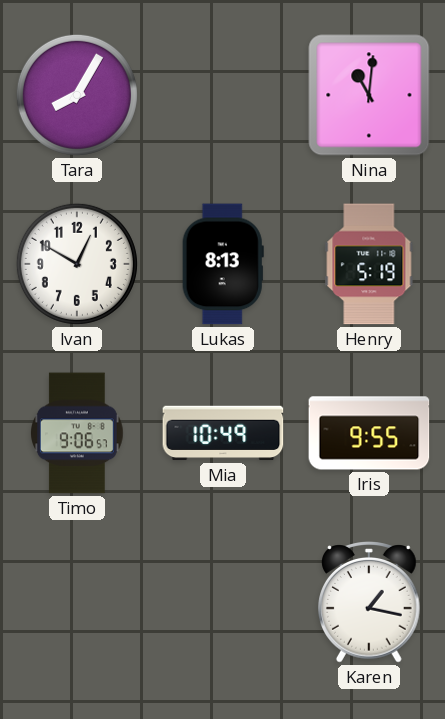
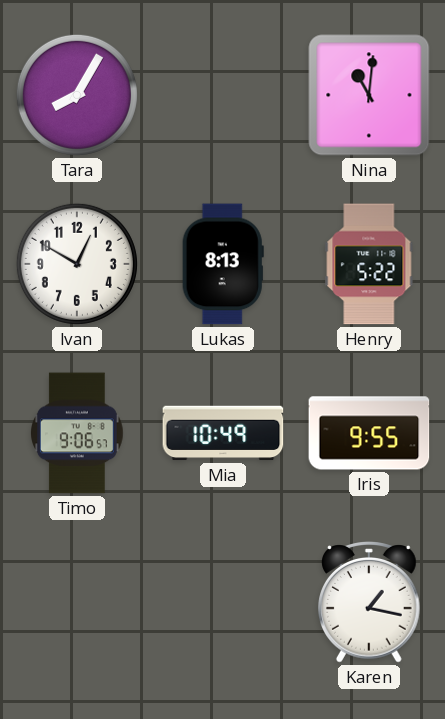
Henry: 5:19 -> 5:22
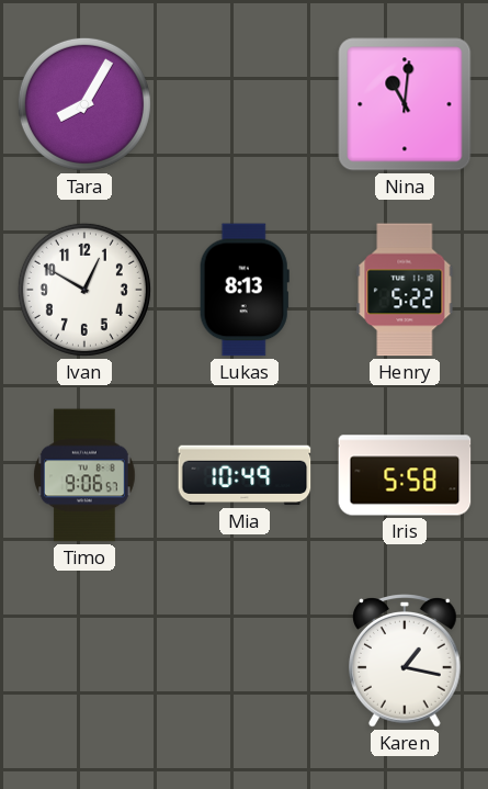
Iris: 9:55 -> 5:58
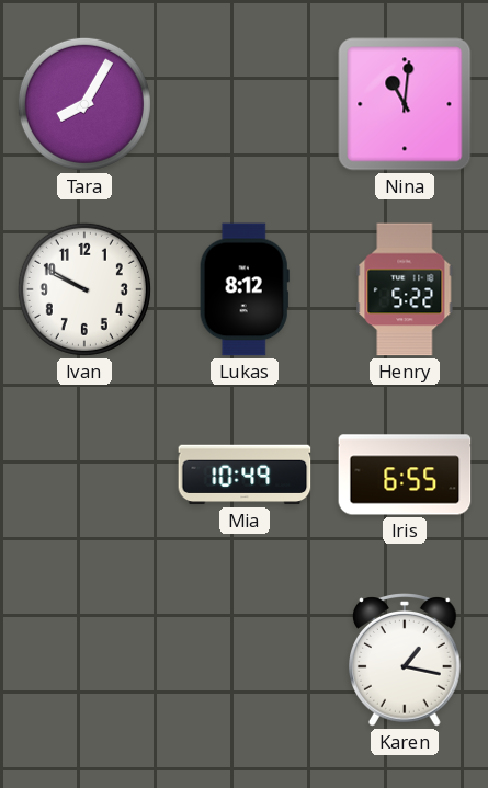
Ivan: 12:50 -> 9:50
Lukas: 8:13 -> 8:12
Timo: 9:06 -> none
Iris: 5:58 -> 6:55
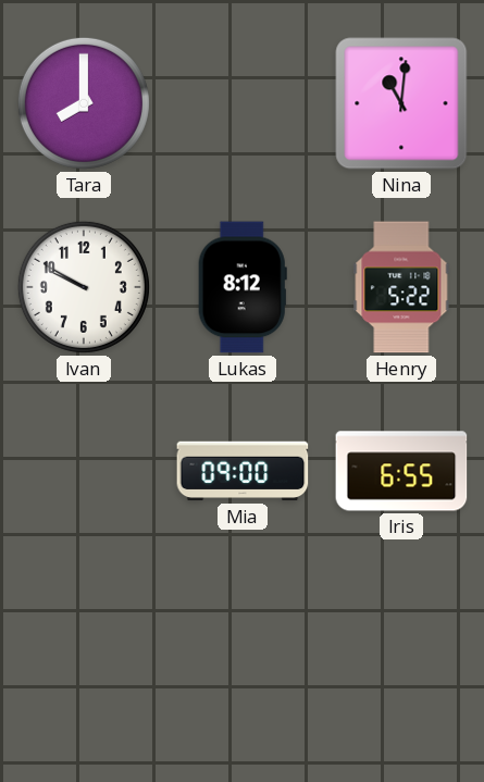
Tara: 8:05 -> 8:00
Mia: 10:49 -> 09:00
Karen: 1:17 -> none
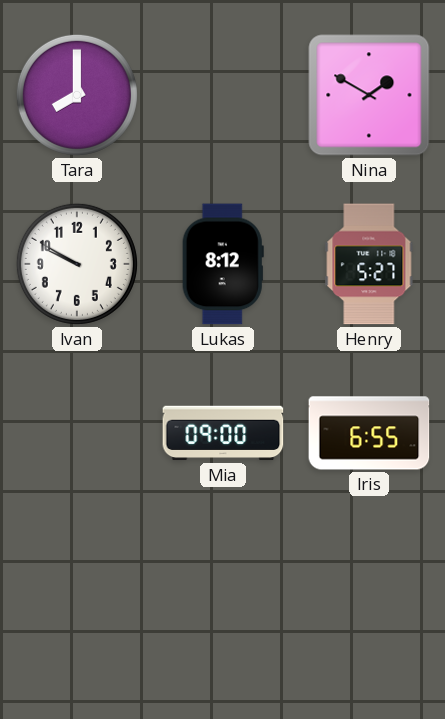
Nina: 11:01 -> 1:50
Henry: 5:22 -> 5:27
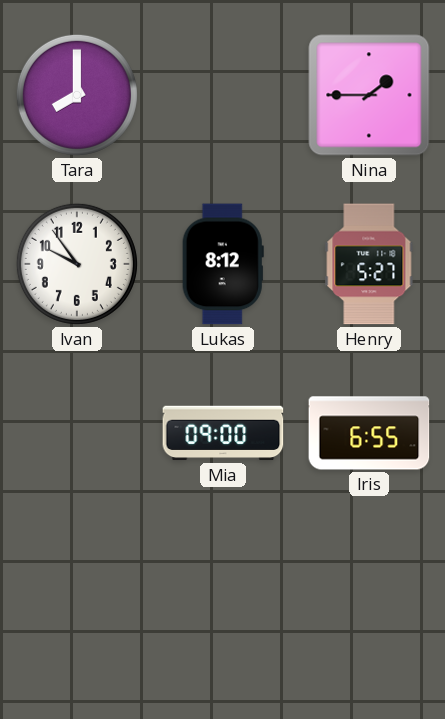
Nina: 1:50 -> 1:45
Ivan: 9:50 -> 9:54
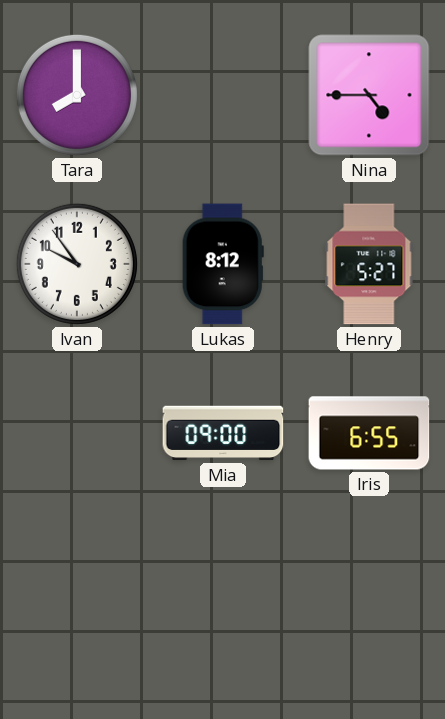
Nina: 1:45 -> 4:45
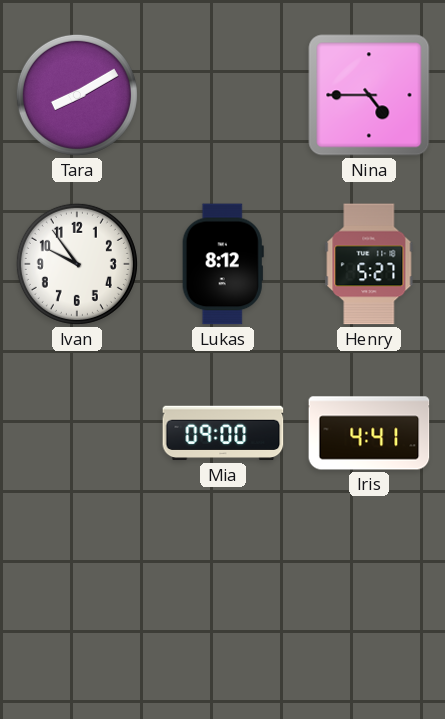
Tara: 8:00 -> 8:10
Iris: 6:55 -> 4:41
